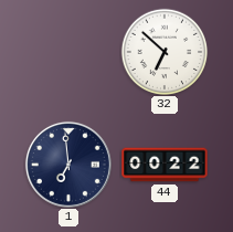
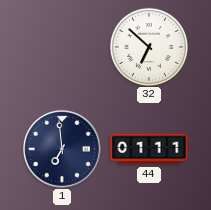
44: 00:22 -> 01:11
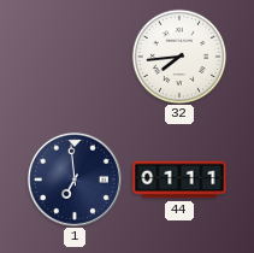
32: 6:52 -> 7:44
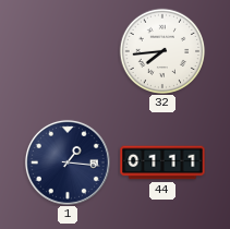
1: 6:59 -> 1:16
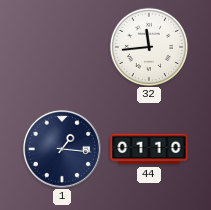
32: 7:44 -> 11:44
44: 01:11 -> 01:10
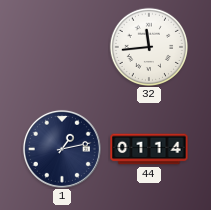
1: 1:16 -> 1:13
44: 01:10 -> 01:14
